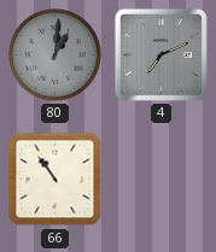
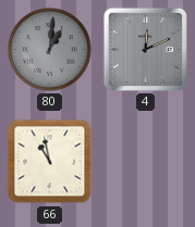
4: 7:11 -> 12:11
66: 10:54 -> 10:58
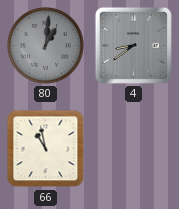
4: 12:11 -> 8:39
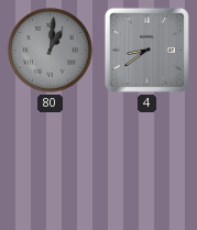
66: 10:58 -> none
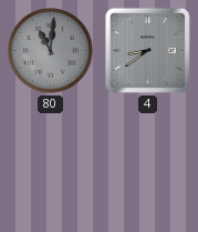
80: 1:01 -> 11:01
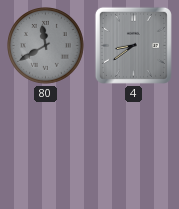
80: 11:01 -> 11:40
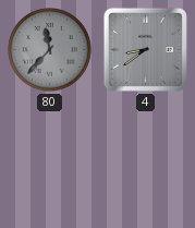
80: 11:40 -> 11:37
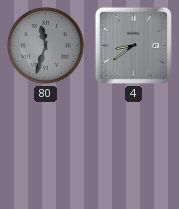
80: 11:37 -> 11:33
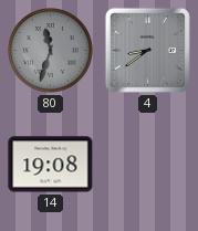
14: none -> 19:08
